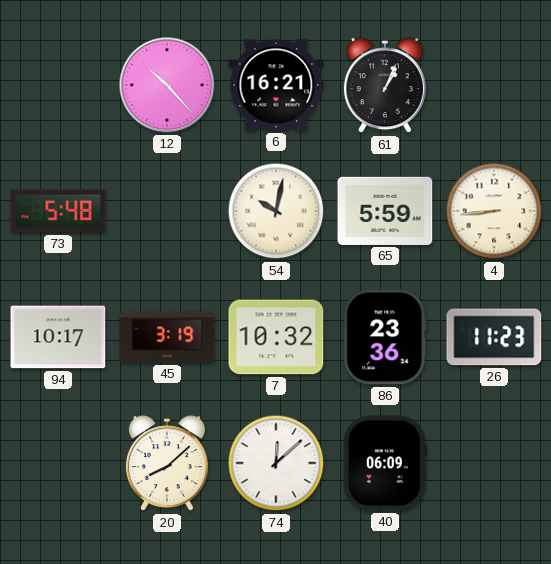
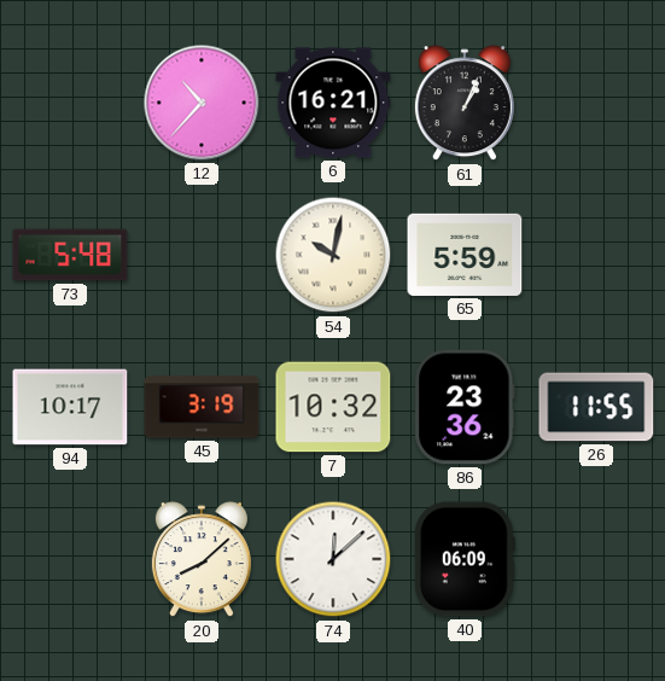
12: 10:23 -> 10:37
4: 8:44 -> none
26: 11:23 -> 11:55
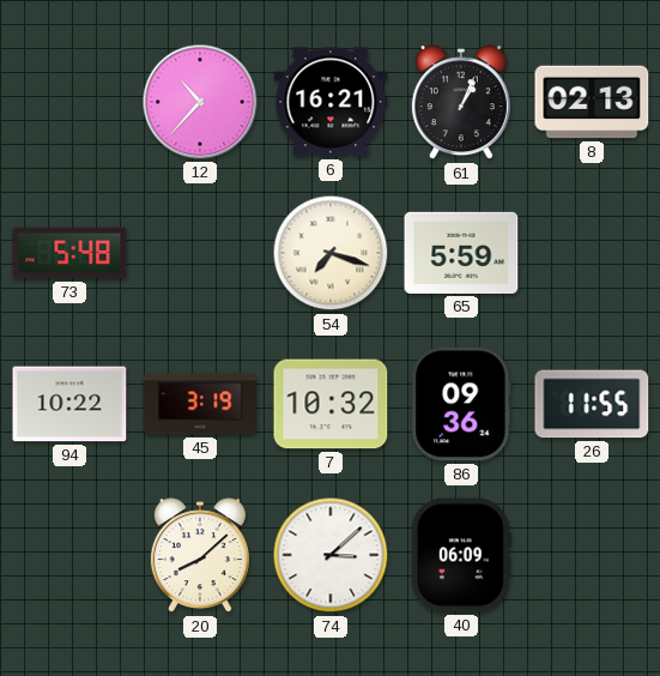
8: none -> 02:13
54: 10:02 -> 7:18
94: 10:17 -> 10:22
86: 23:36 -> 09:36
74: 12:08 -> 3:08
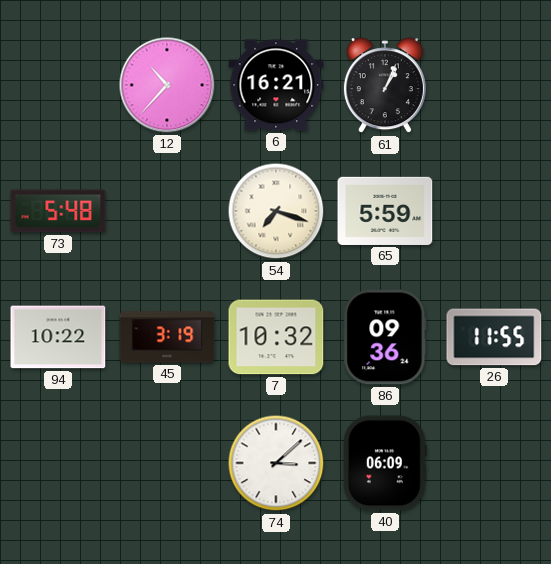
8: 02:13 -> none
20: 8:08 -> none
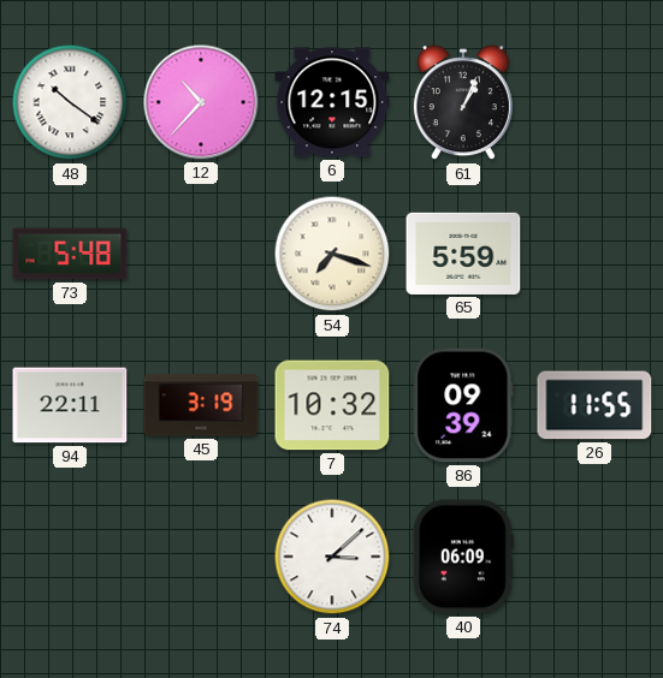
48: none -> 10:21
6: 16:21 -> 12:15
94: 10:22 -> 22:11
86: 09:36 -> 09:39
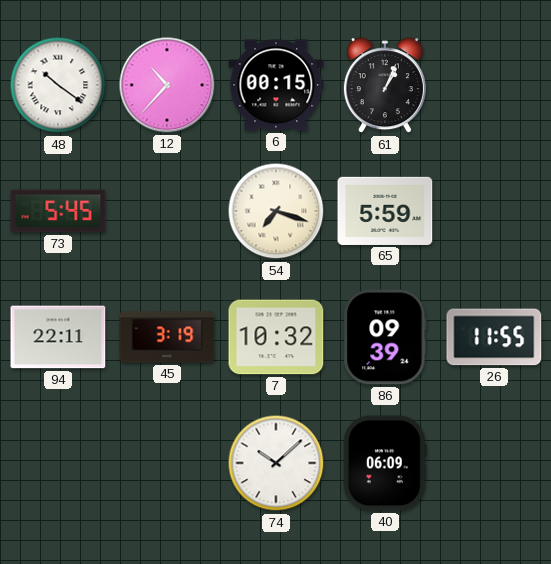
6: 12:15 -> 00:15
73: 5:48 -> 5:45
74: 3:08 -> 10:08
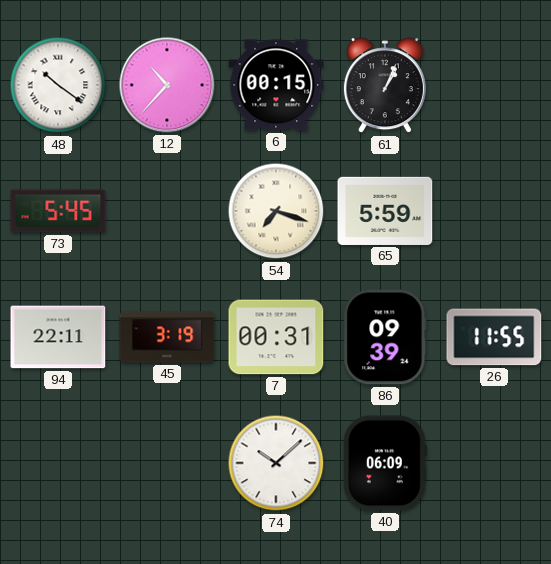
7: 10:32 -> 00:31
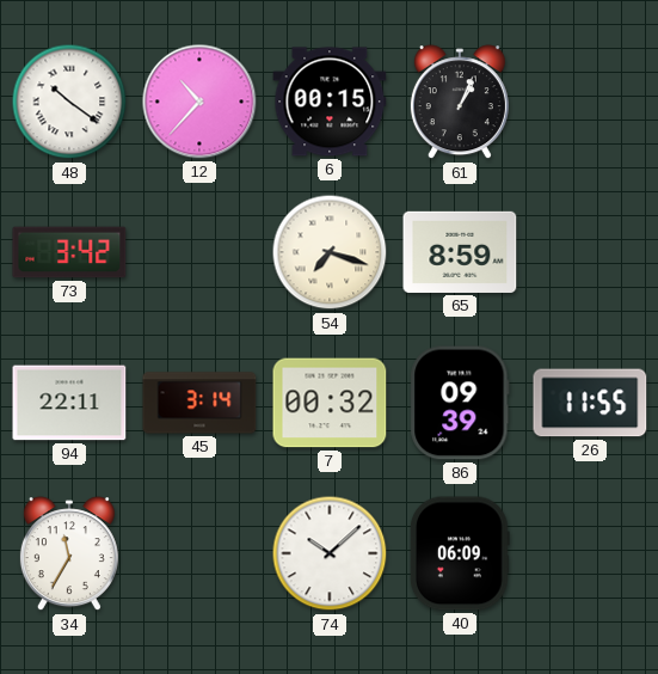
73: 5:45 -> 3:42
65: 5:59 -> 8:59
45: 3:19 -> 3:14
7: 00:31 -> 00:32
34: none -> 11:35
